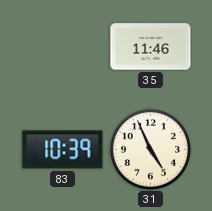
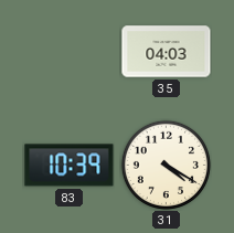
35: 11:46 -> 04:03
31: 4:56 -> 4:20
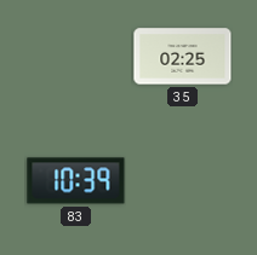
35: 04:03 -> 02:25
31: 4:20 -> none
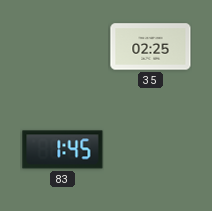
83: 10:39 -> 1:45
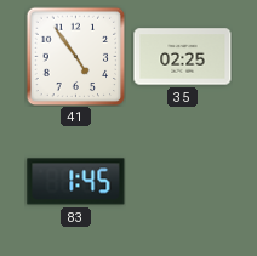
41: none -> 4:54
